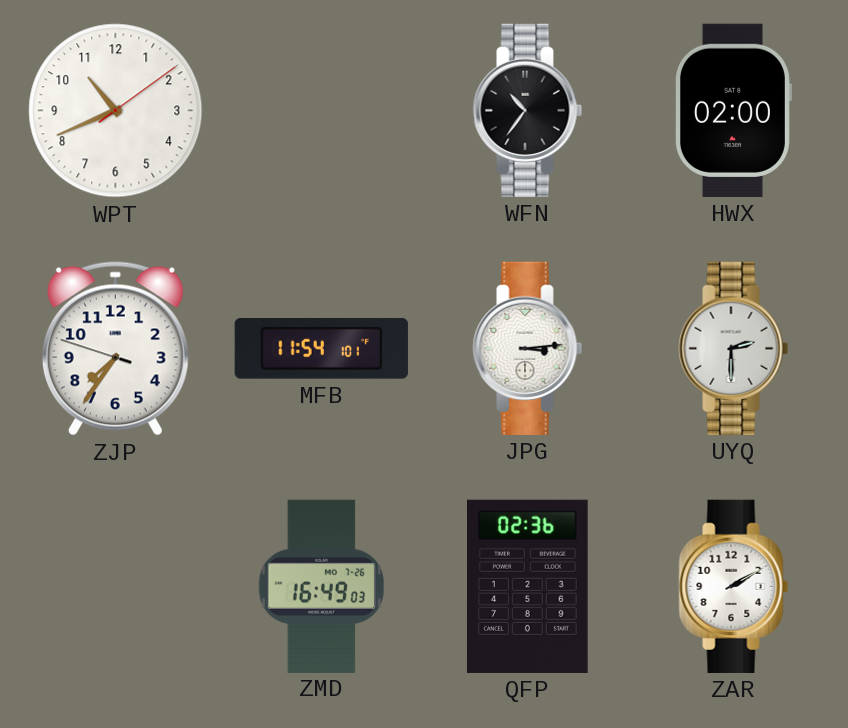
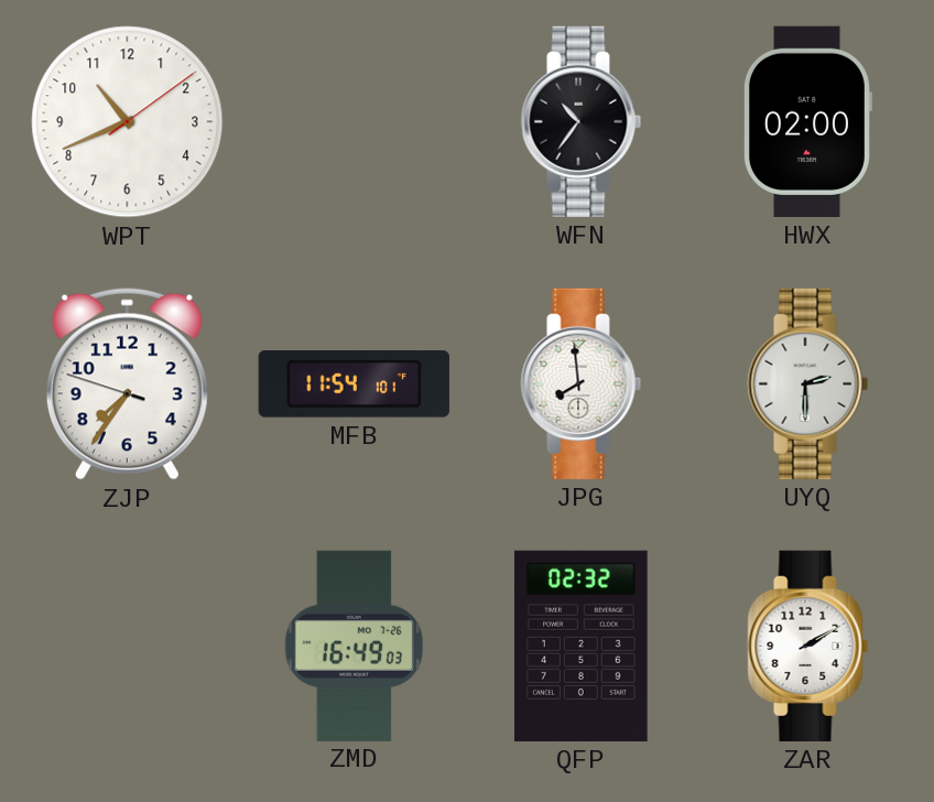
JPG: 3:14 -> 7:59
QFP: 02:36 -> 02:32
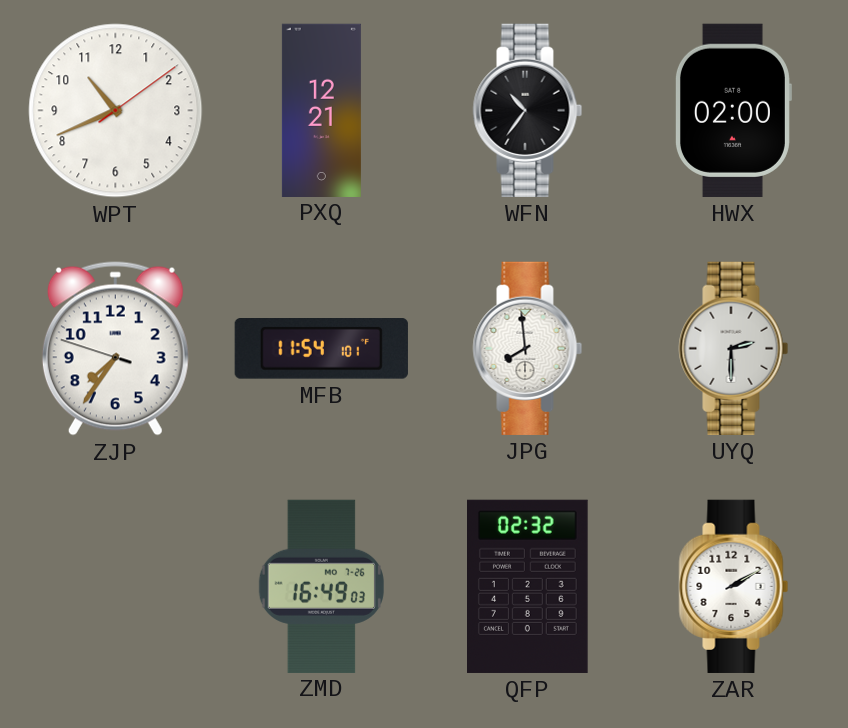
PXQ: none -> 12:21
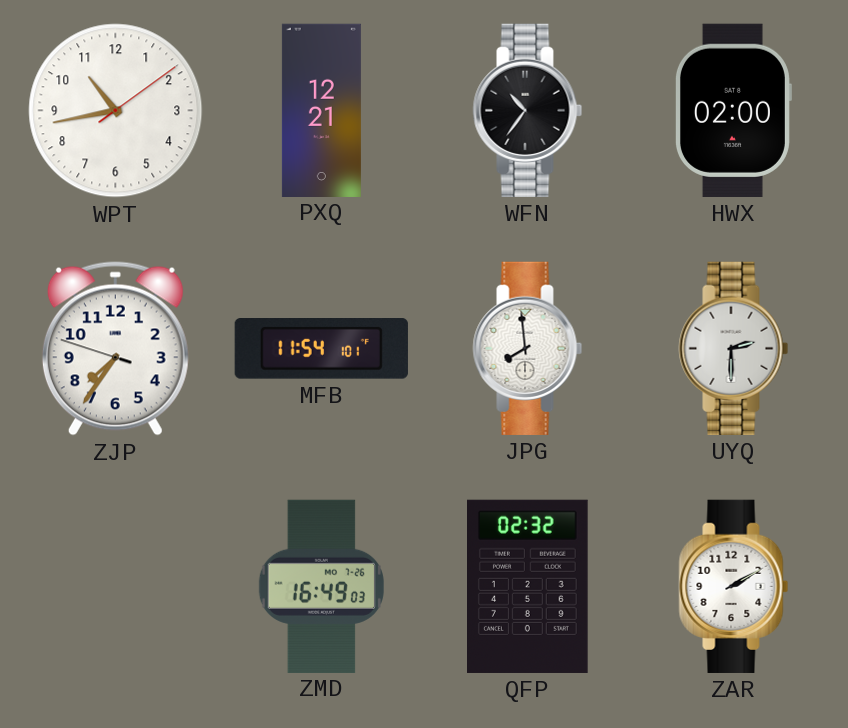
WPT: 10:41 -> 10:43
